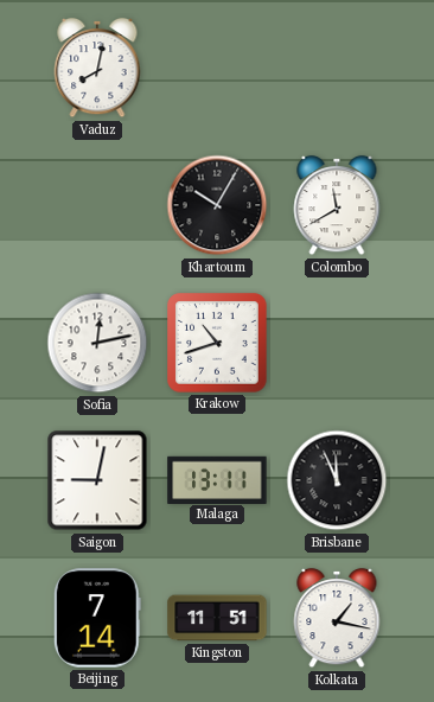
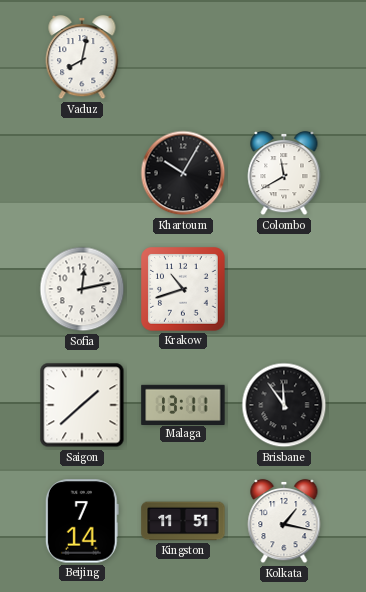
Saigon: 9:02 -> 1:38
Brisbane: 11:56 -> 11:54
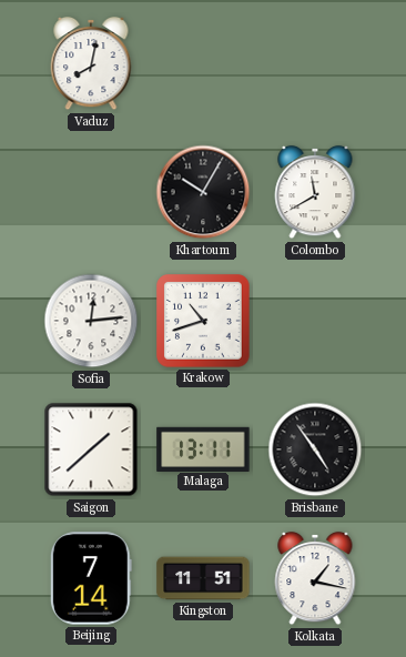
Sofia: 12:13 -> 12:14
Brisbane: 11:54 -> 4:54
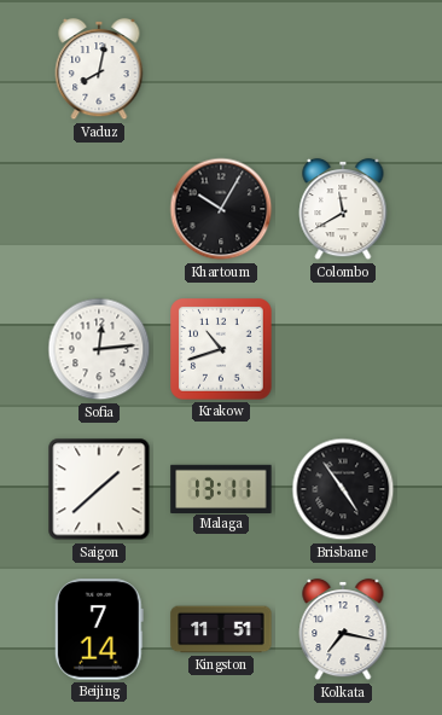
Kolkata: 1:17 -> 7:17
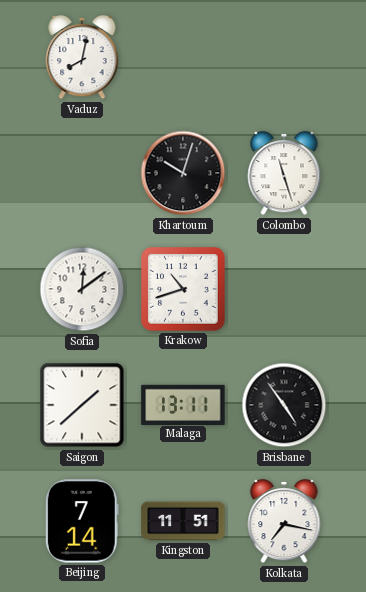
Khartoum: 10:05 -> 10:03
Colombo: 11:40 -> 11:27
Sofia: 12:14 -> 12:09
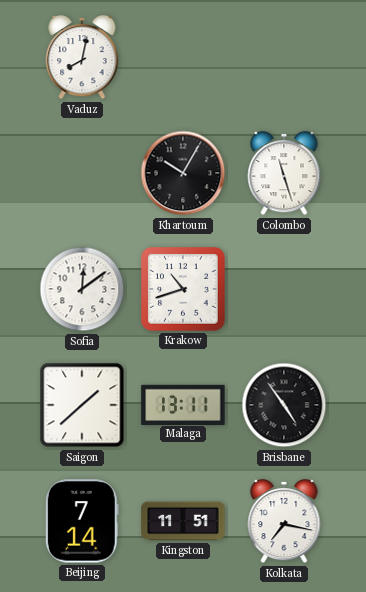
Khartoum: 10:03 -> 10:05
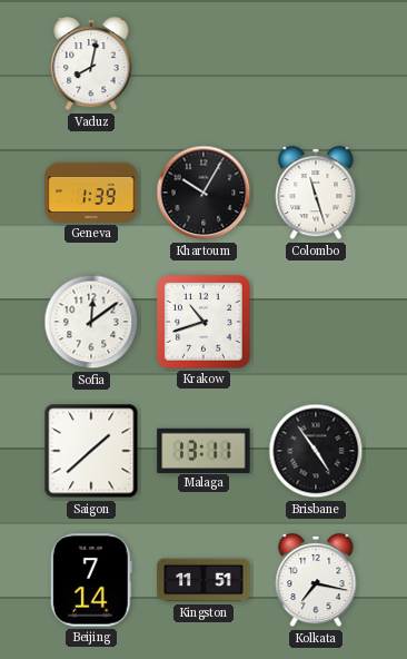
Geneva: none -> 1:39
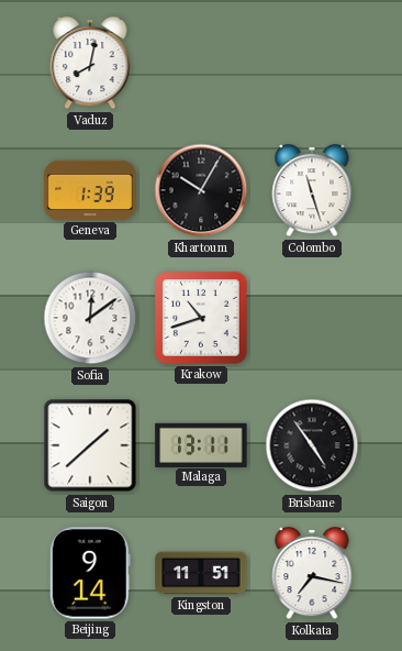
Beijing: 7:14 -> 9:14
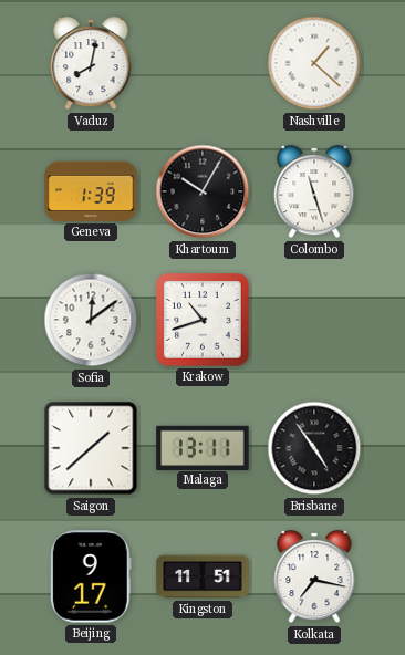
Nashville: none -> 1:22
Beijing: 9:14 -> 9:17
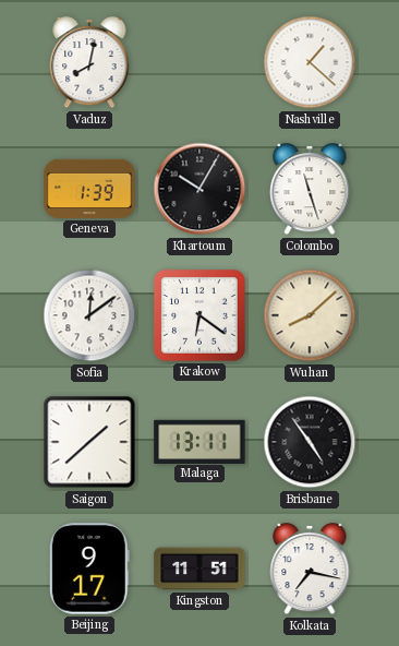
Krakow: 10:42 -> 6:21
Wuhan: none -> 8:08
